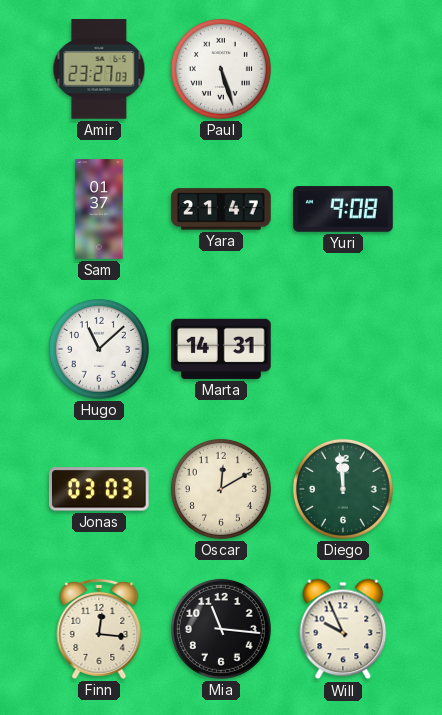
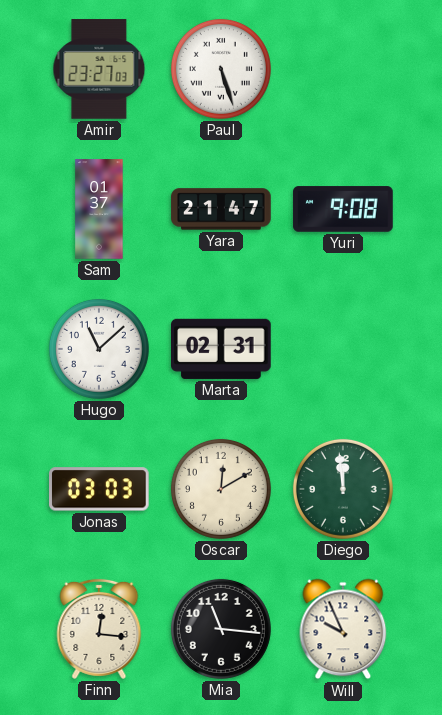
Marta: 14:31 -> 02:31
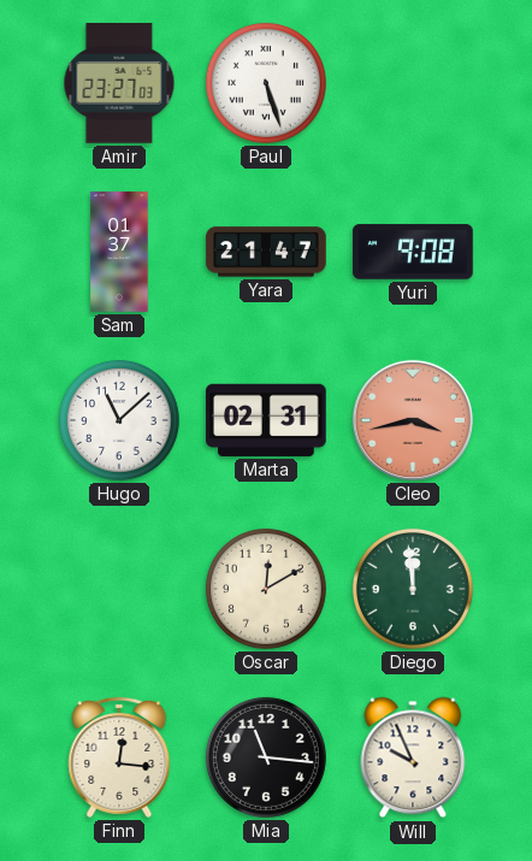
Cleo: none -> 3:43
Jonas: 03:03 -> none
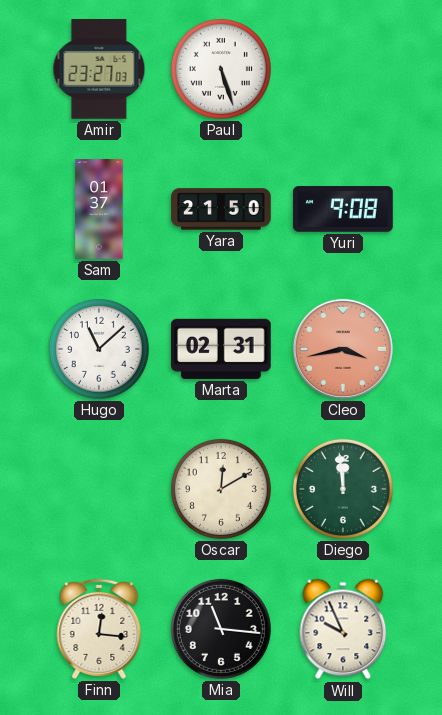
Yara: 21:47 -> 21:50
